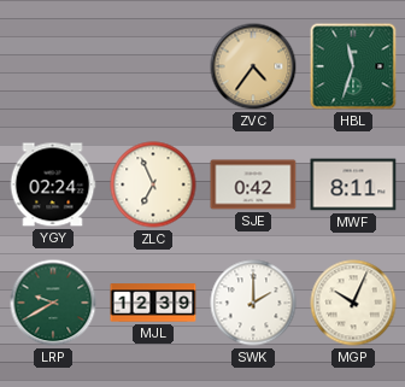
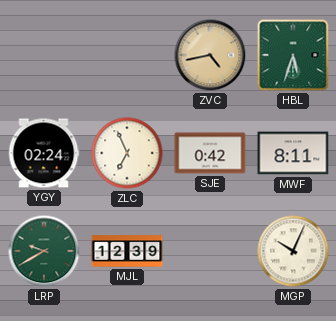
ZVC: 4:36 -> 4:43
HBL: 11:33 -> 5:33
SWK: 2:00 -> none
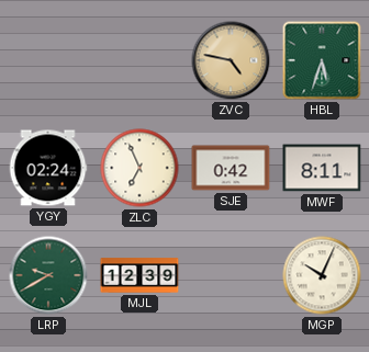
ZVC: 4:43 -> 4:47
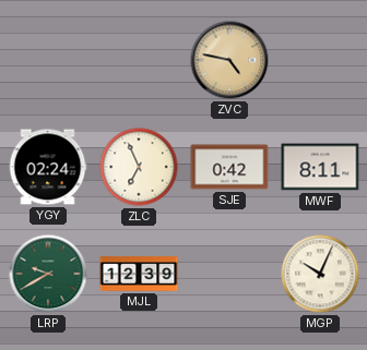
HBL: 5:33 -> none
